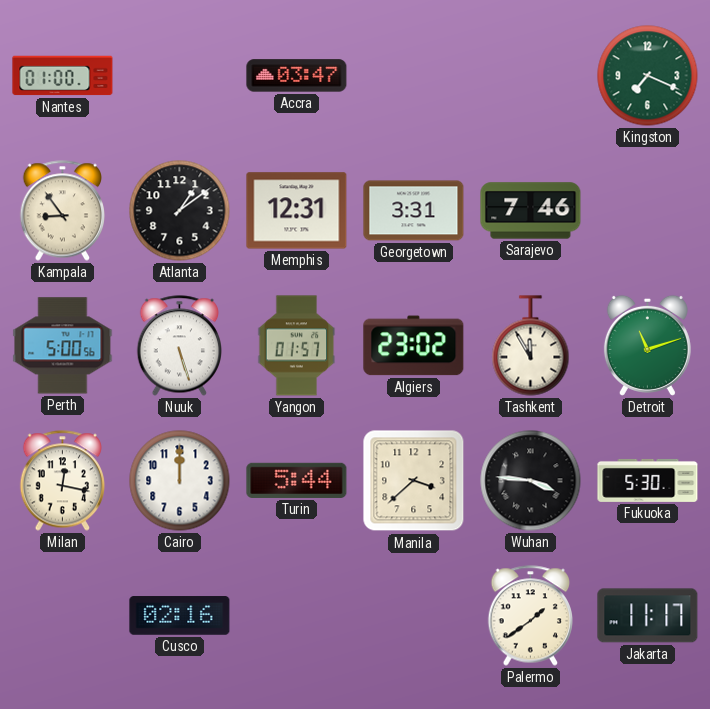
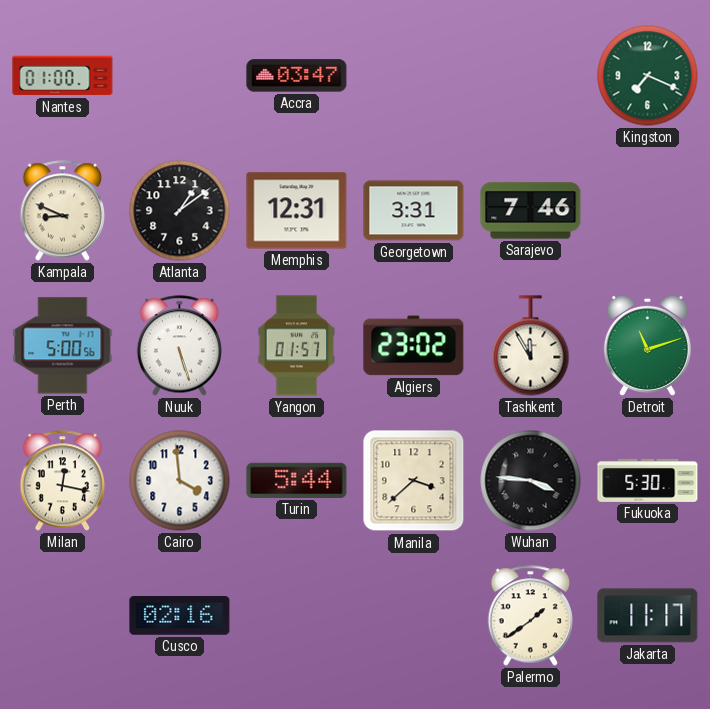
Kampala: 8:54 -> 8:49
Cairo: 12:00 -> 3:59
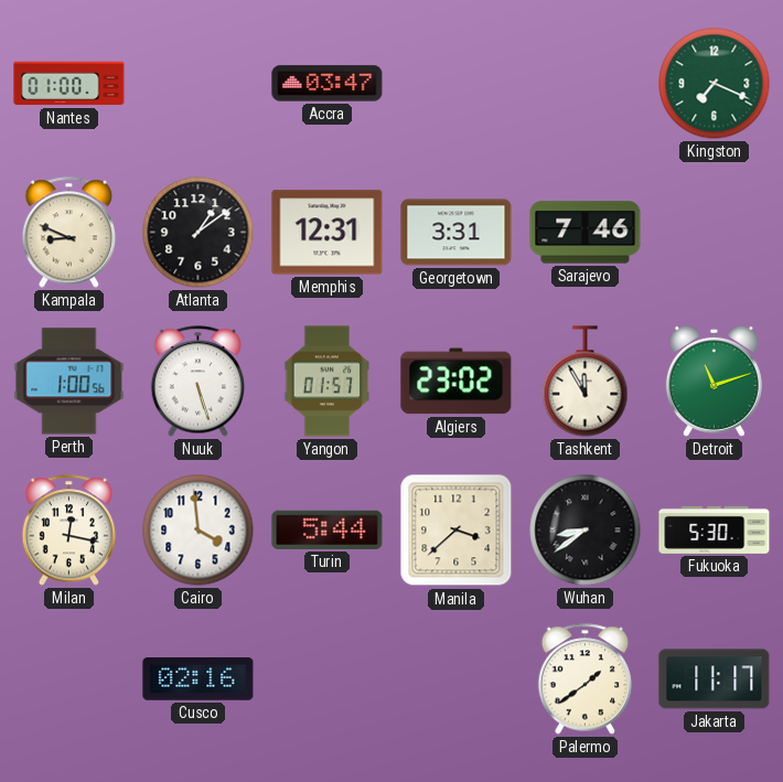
Perth: 5:00 -> 1:00
Wuhan: 3:46 -> 8:39
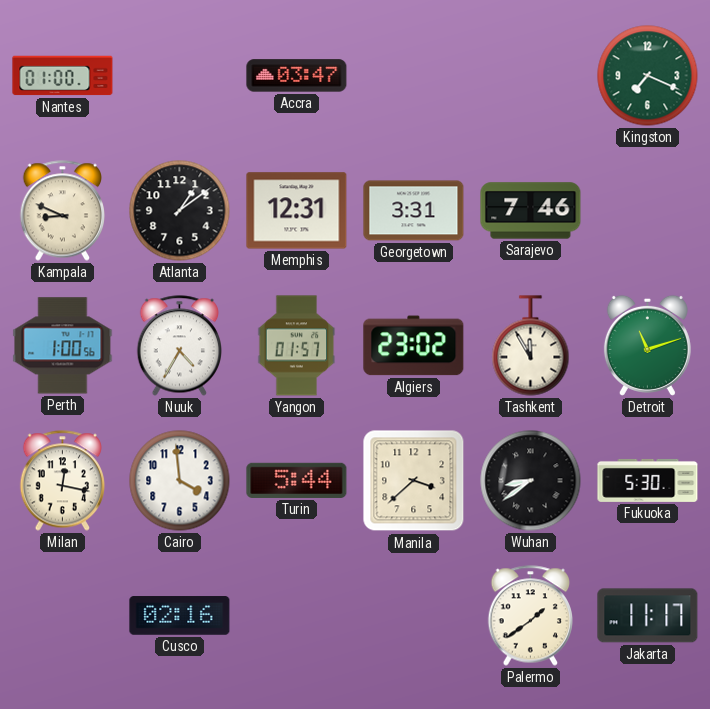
Nuuk: 5:27 -> 4:35
